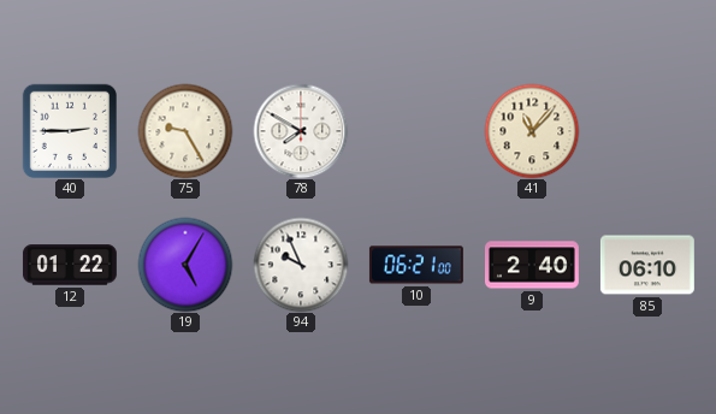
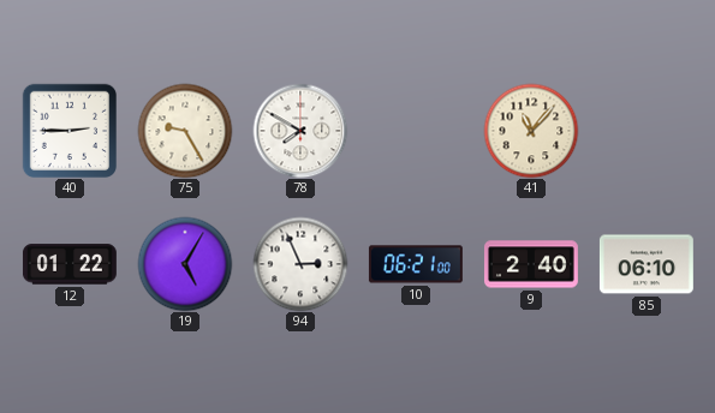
94: 9:56 -> 2:56
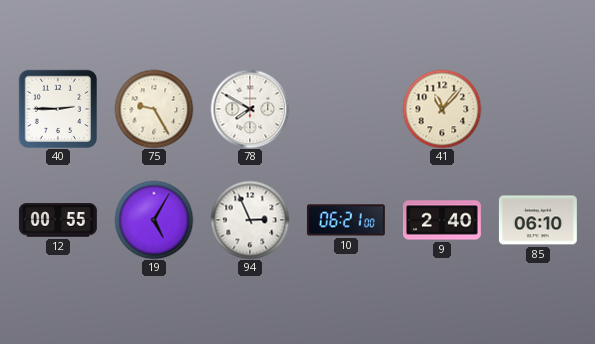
12: 01:22 -> 00:55
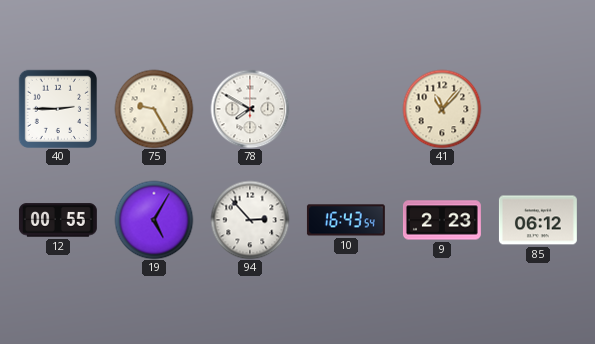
94: 2:56 -> 2:53
10: 06:21 -> 16:43
9: 2:40 -> 2:23
85: 06:10 -> 06:12
